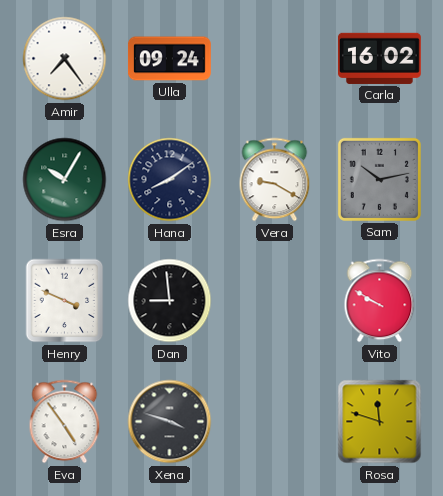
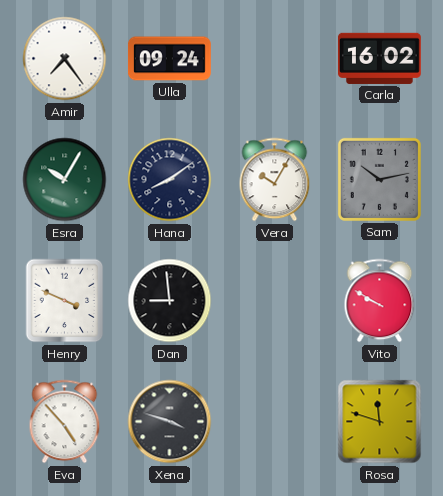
Vera: 9:20 -> 10:05
Eva: 4:54 -> 4:53
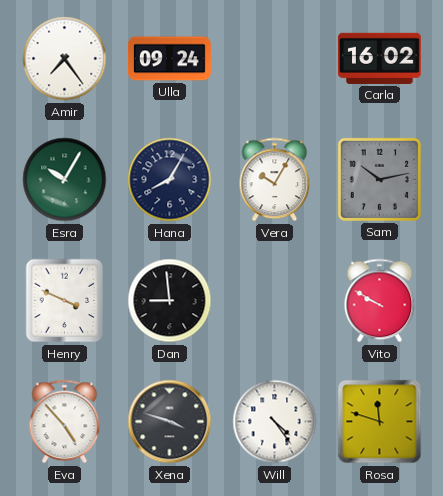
Hana: 8:09 -> 8:05
Will: none -> 4:24
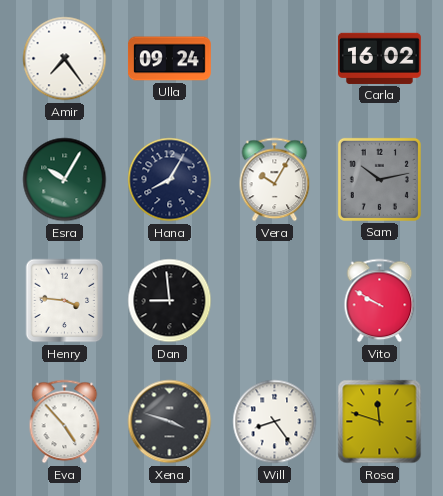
Henry: 3:49 -> 3:46
Will: 4:24 -> 8:24
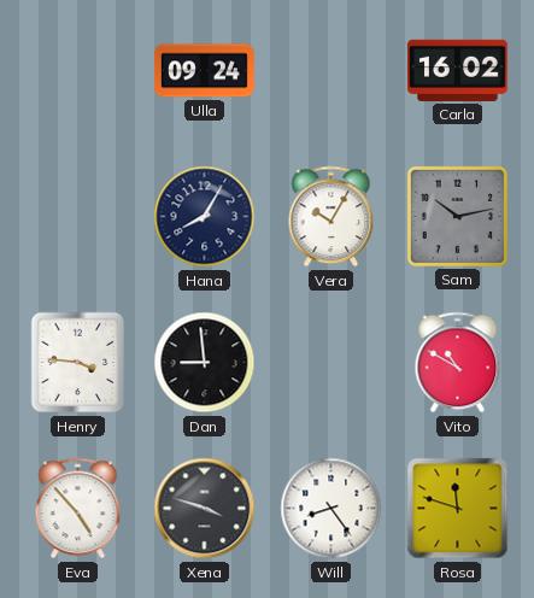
Amir: 7:24 -> none
Esra: 10:05 -> none
Vito: 9:50 -> 10:50
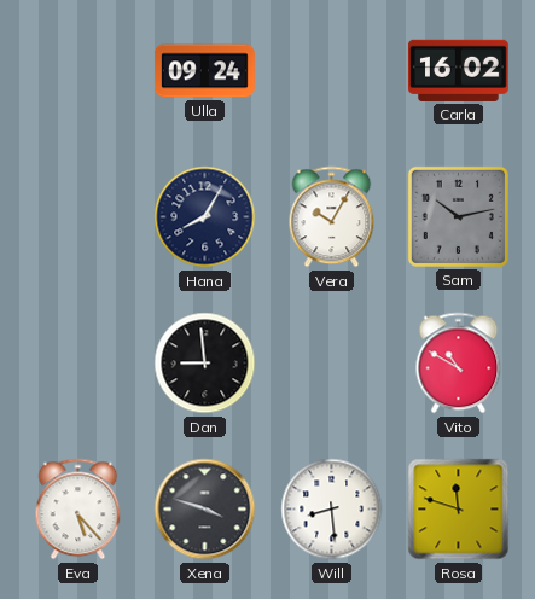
Henry: 3:46 -> none
Eva: 4:53 -> 5:23
Will: 8:24 -> 8:29
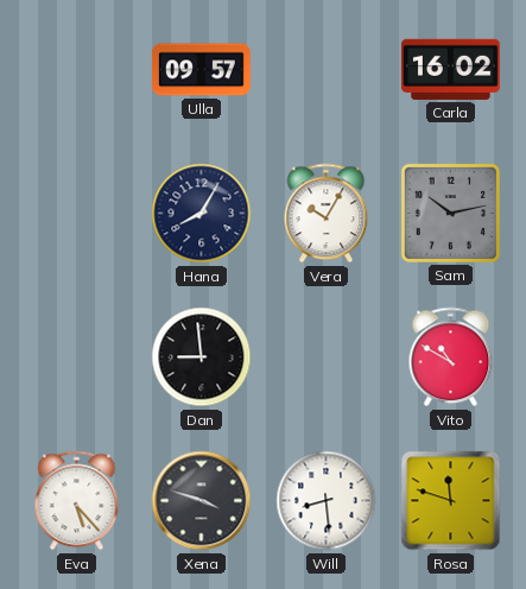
Ulla: 09:24 -> 09:57
